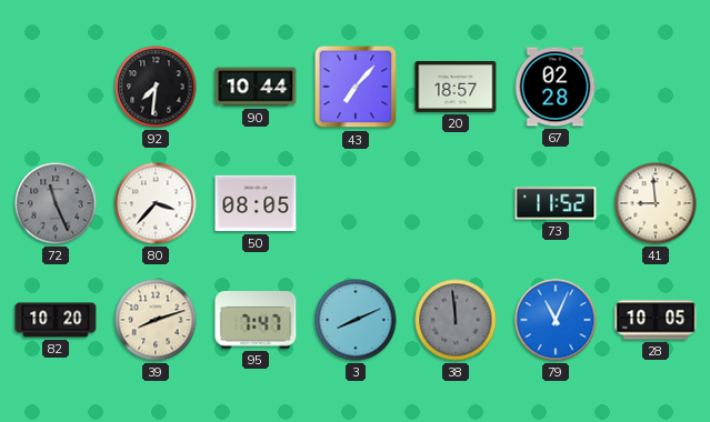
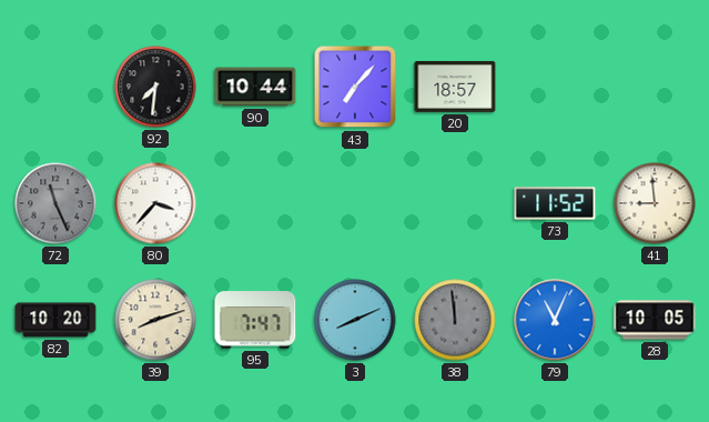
67: 02:28 -> none
50: 08:05 -> none
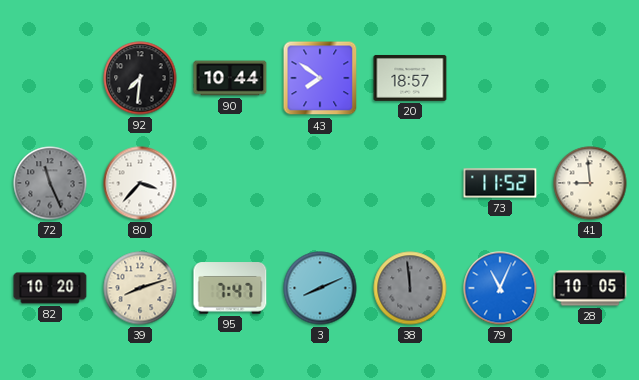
43: 7:07 -> 7:51
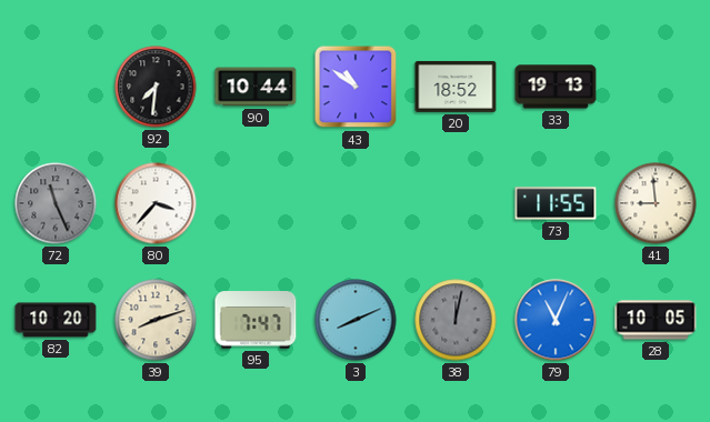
43: 7:51 -> 10:51
20: 18:57 -> 18:52
33: none -> 19:13
73: 11:52 -> 11:55
38: 11:59 -> 12:02
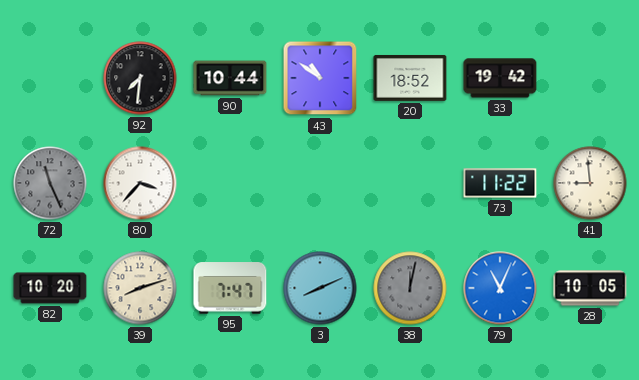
33: 19:13 -> 19:42
73: 11:55 -> 11:22
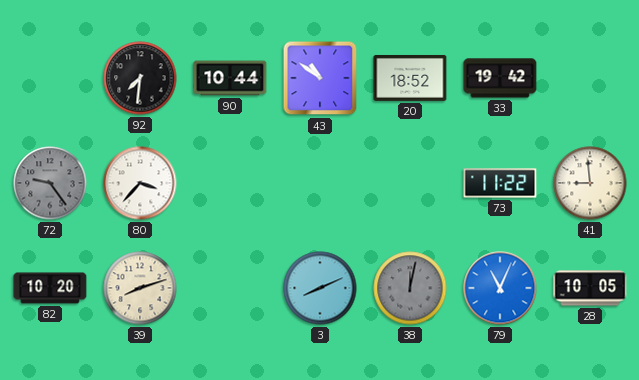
72: 11:26 -> 9:24
95: 7:47 -> none
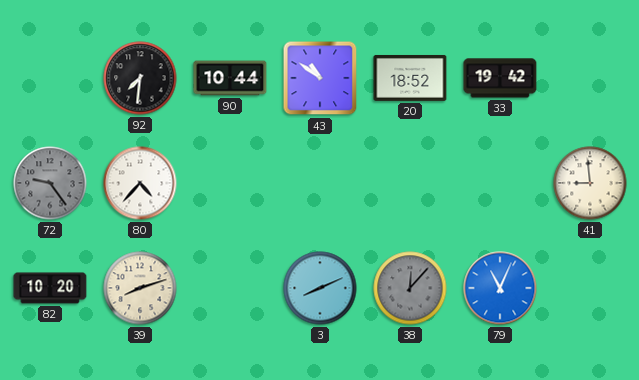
80: 3:37 -> 4:37
73: 11:22 -> none
38: 12:02 -> 12:07
28: 10:05 -> none
